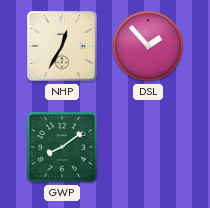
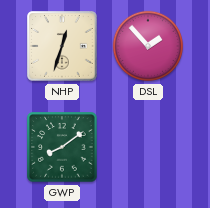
NHP: 12:35 -> 12:33
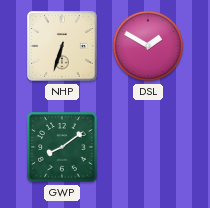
NHP: 12:33 -> 6:33
DSL: 1:53 -> 1:50
